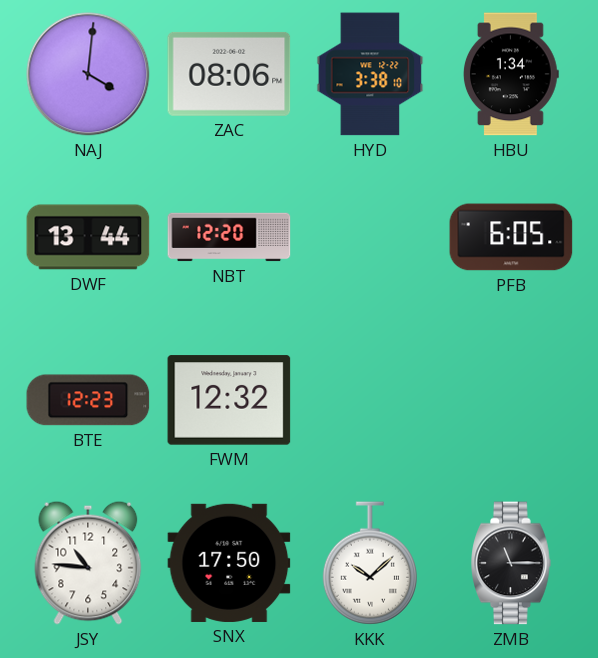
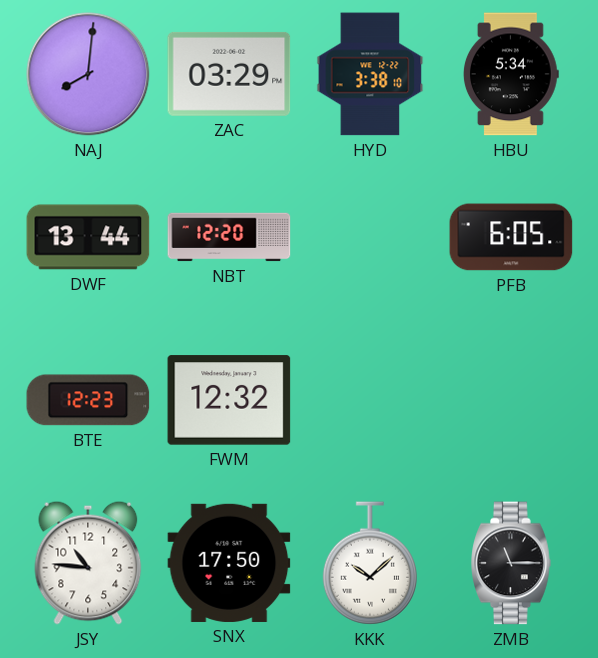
NAJ: 4:01 -> 8:01
ZAC: 08:06 -> 03:29
HBU: 1:34 -> 5:34
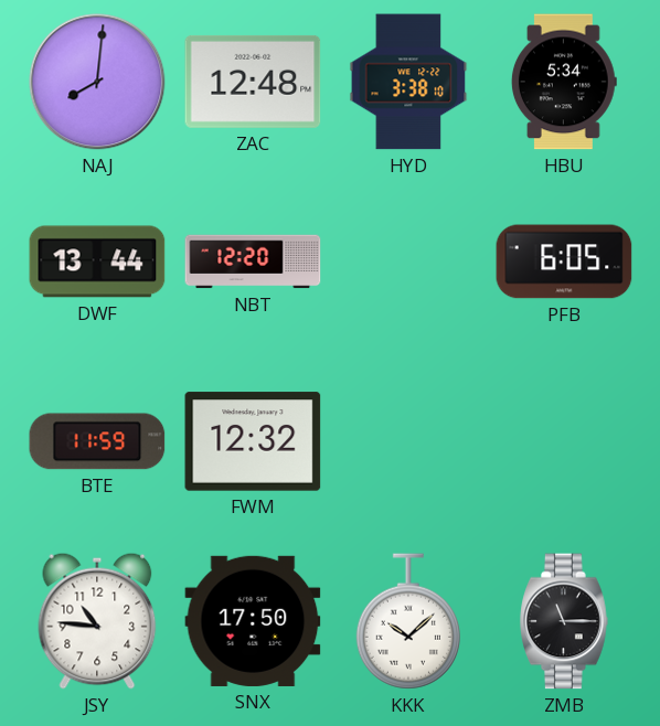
ZAC: 03:29 -> 12:48
BTE: 12:23 -> 11:59
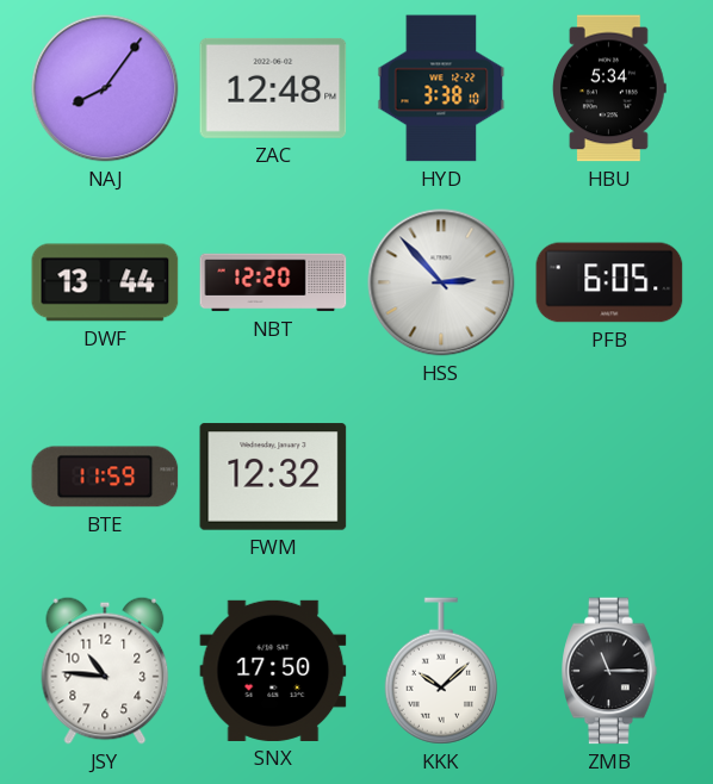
NAJ: 8:01 -> 8:06
HSS: none -> 2:53
